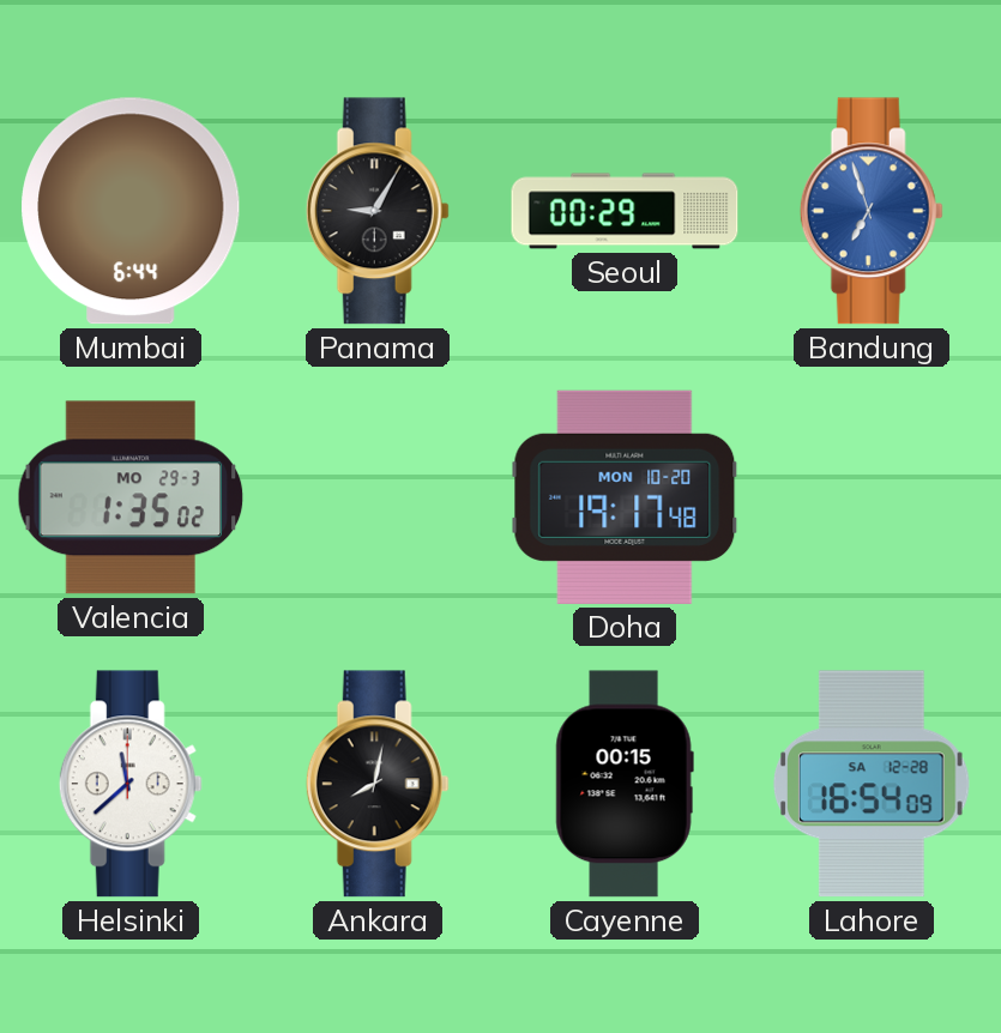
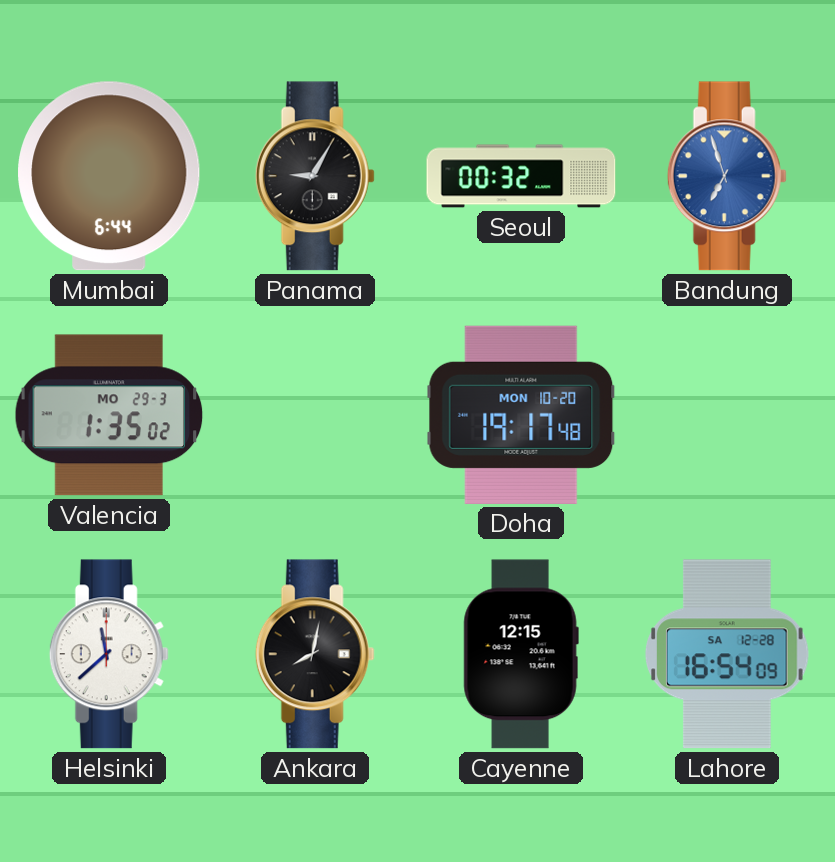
Seoul: 00:29 -> 00:32
Cayenne: 00:15 -> 12:15
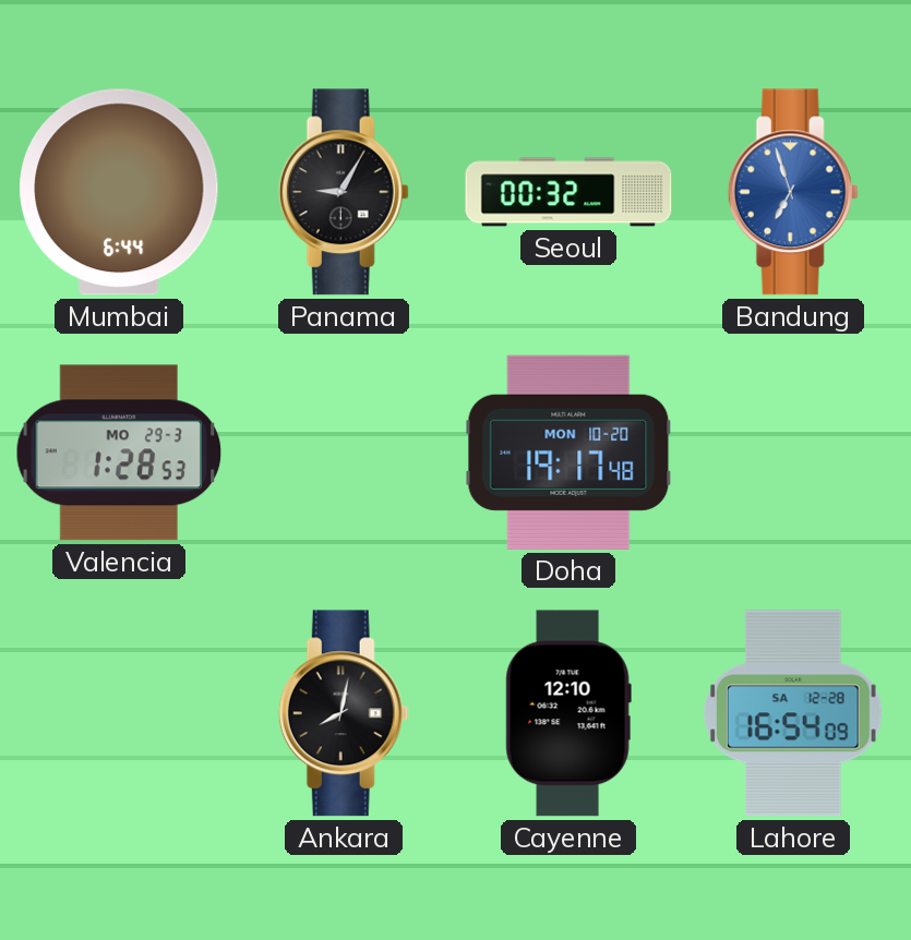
Valencia: 1:35 -> 1:28
Helsinki: 11:38 -> none
Cayenne: 12:15 -> 12:10
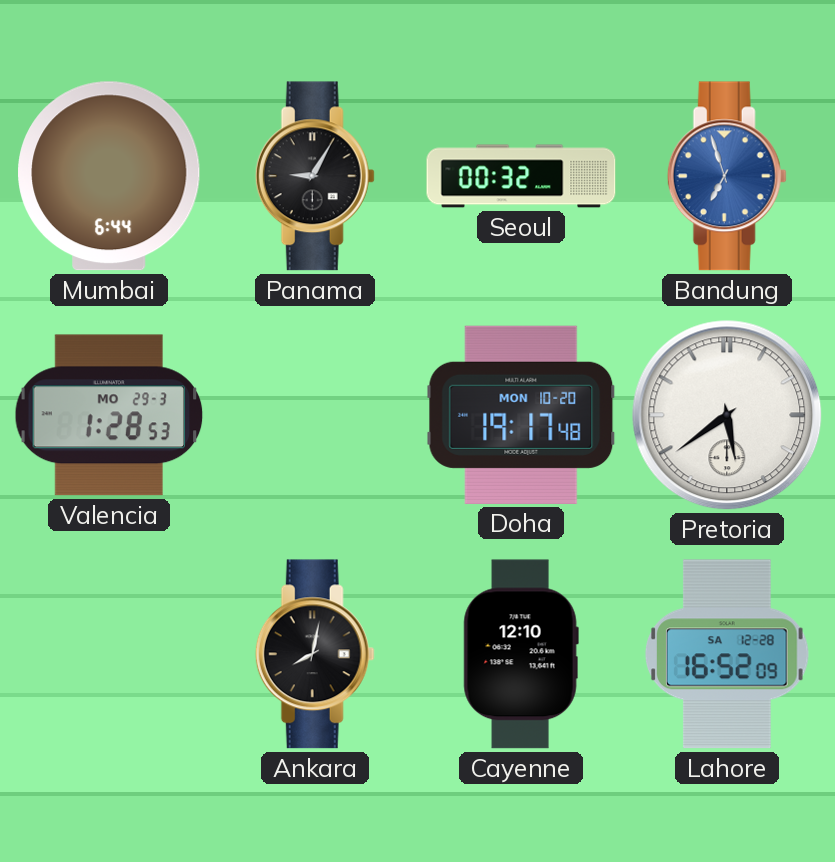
Pretoria: none -> 5:39
Lahore: 16:54 -> 16:52
